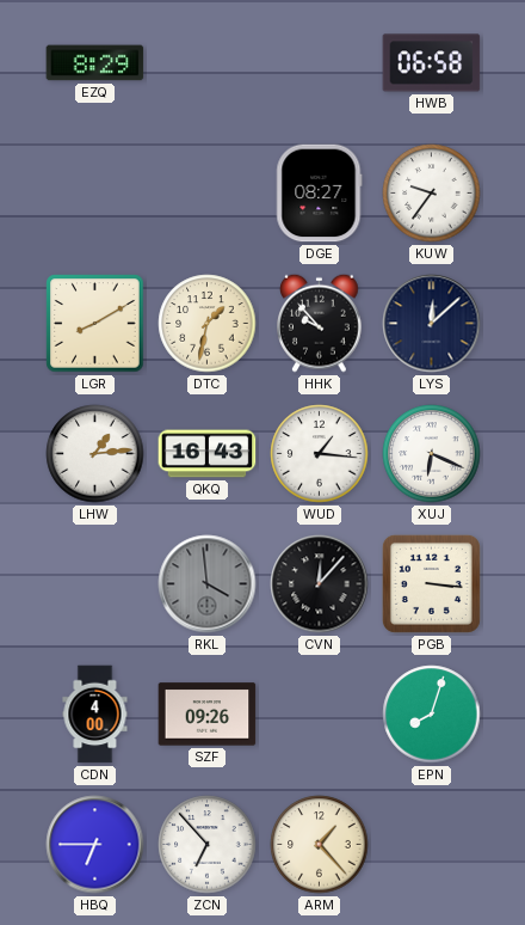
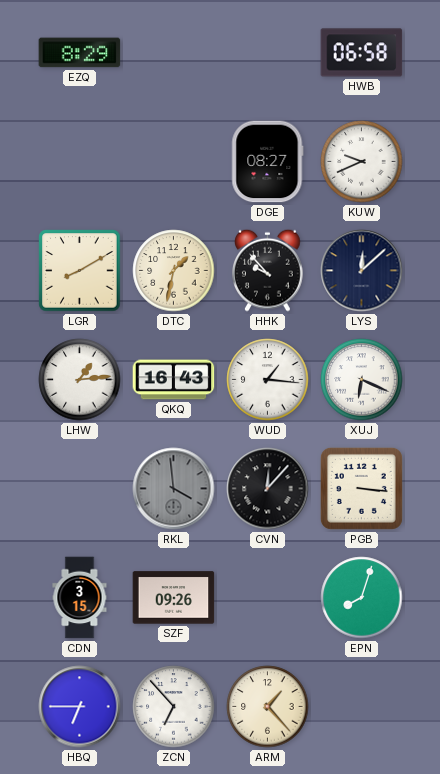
KUW: 9:36 -> 9:41
CDN: 4:00 -> 3:15
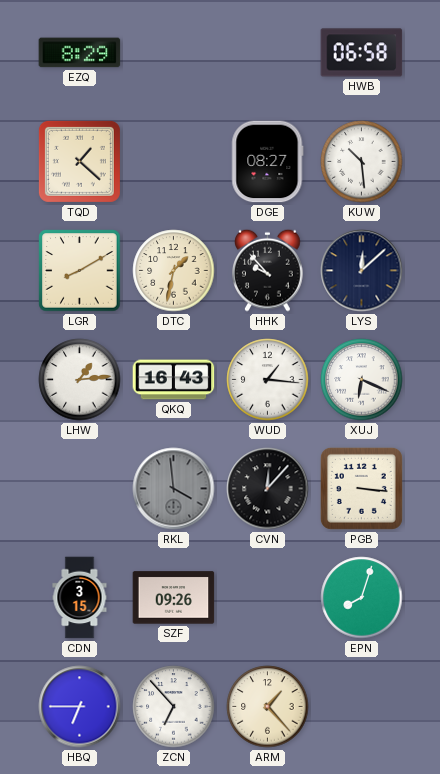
TQD: none -> 1:22
KUW: 9:41 -> 10:29
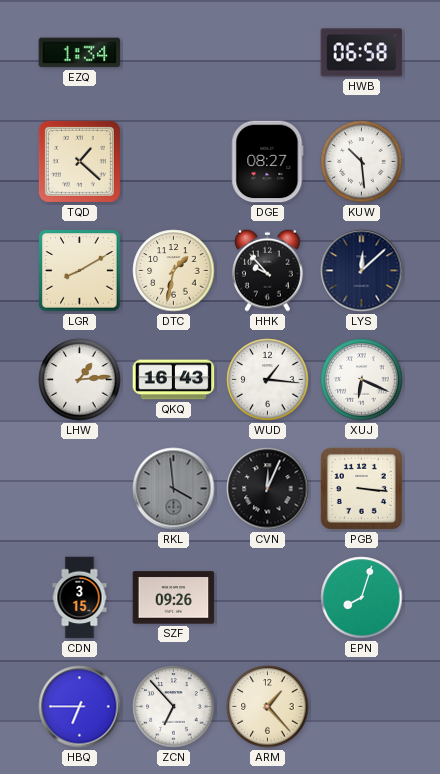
EZQ: 8:29 -> 1:34
CVN: 12:07 -> 12:04
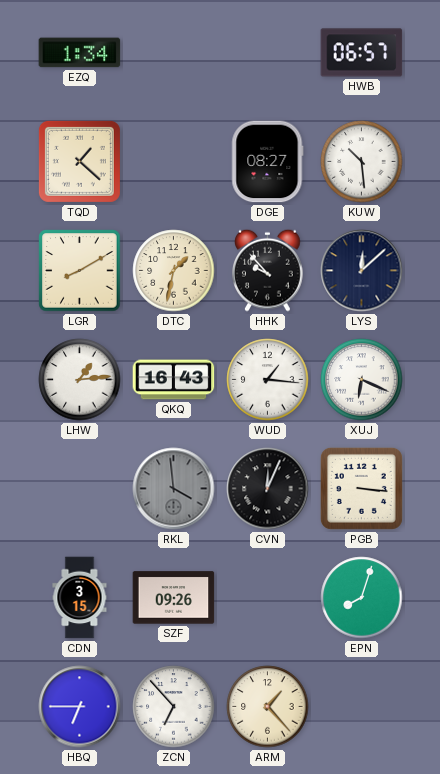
HWB: 06:58 -> 06:57
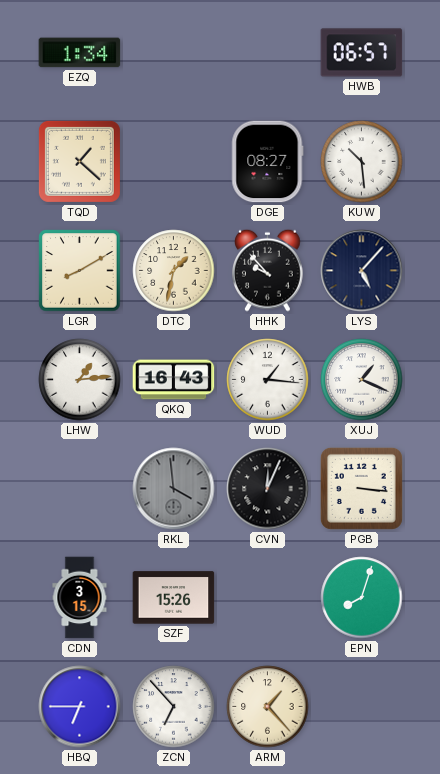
LYS: 12:08 -> 5:07
XUJ: 6:19 -> 1:19
SZF: 09:26 -> 15:26
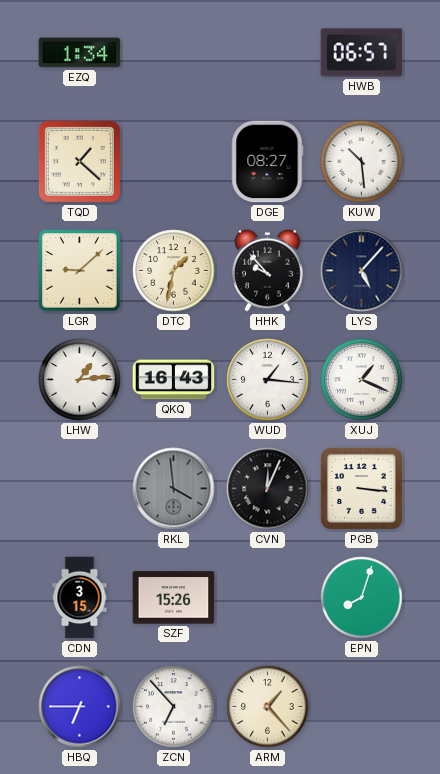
LGR: 8:10 -> 9:08
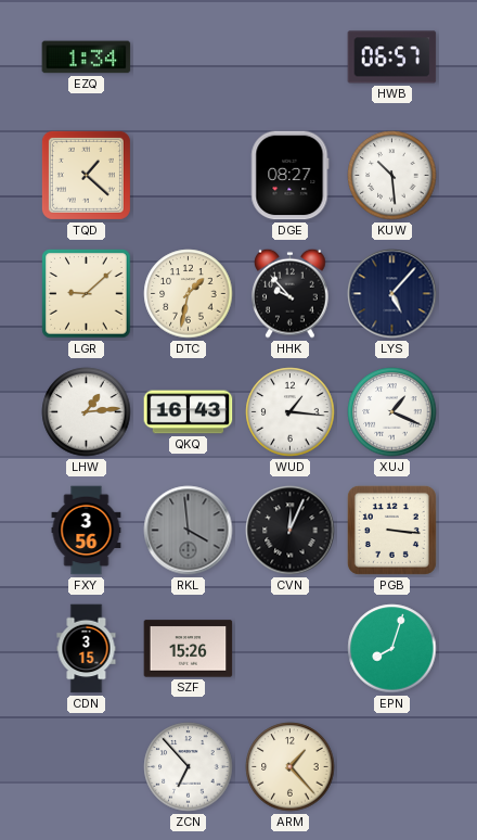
FXY: none -> 3:56
HBQ: 6:45 -> none
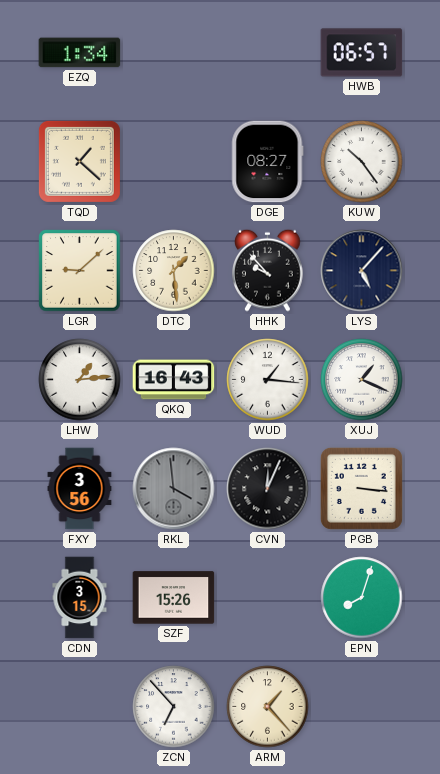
KUW: 10:29 -> 10:24
DTC: 1:32 -> 1:29
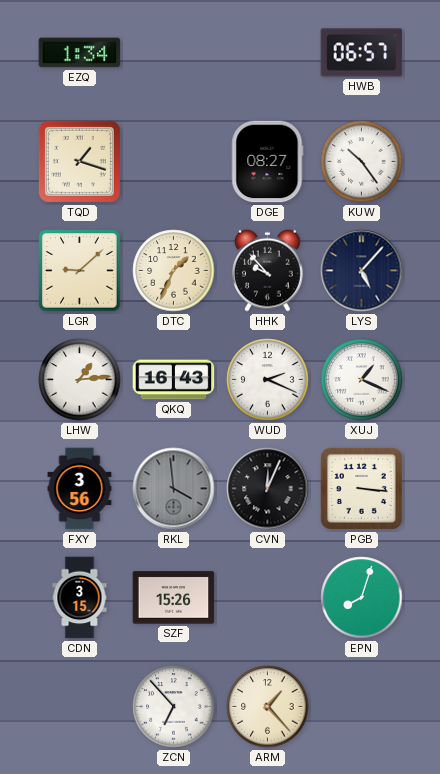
TQD: 1:22 -> 1:18
DTC: 1:29 -> 1:34
WUD: 1:16 -> 2:19
